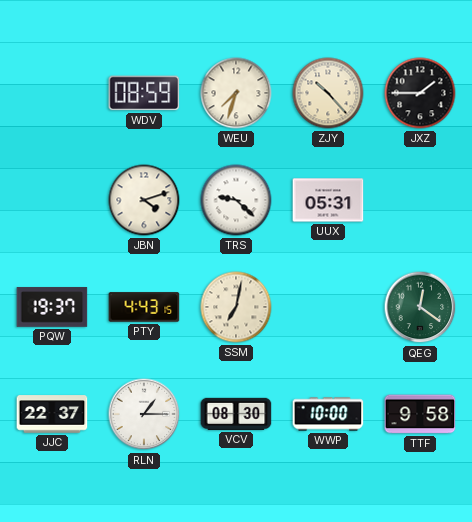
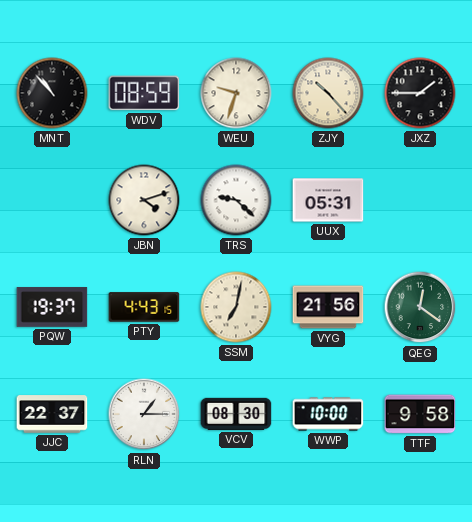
MNT: none -> 10:53
WEU: 7:33 -> 9:33
VYG: none -> 21:56
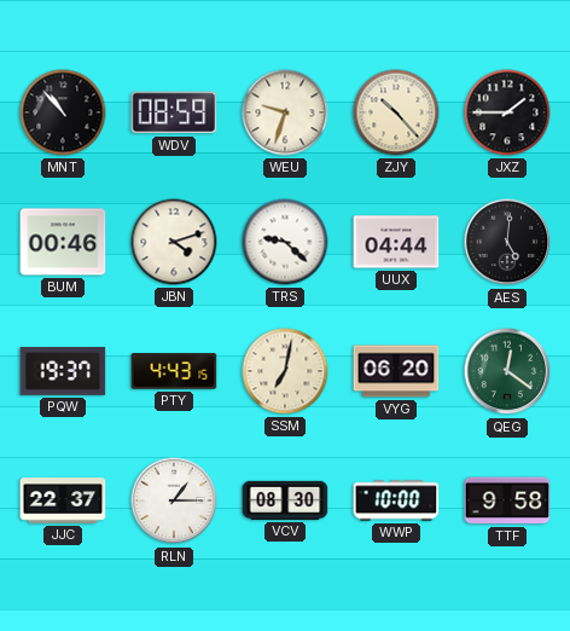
BUM: none -> 00:46
UUX: 05:31 -> 04:44
AES: none -> 5:01
VYG: 21:56 -> 06:20
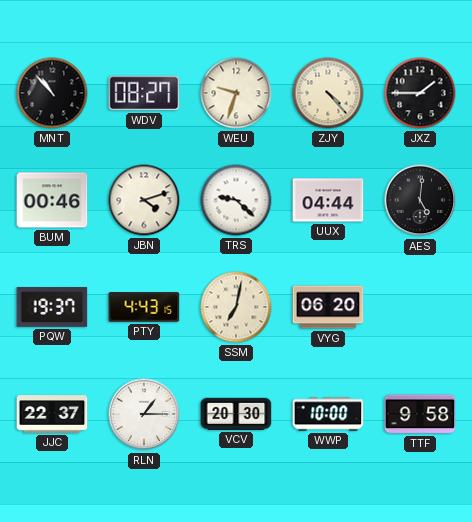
WDV: 08:59 -> 08:27
ZJY: 10:23 -> 4:23
QEG: 12:21 -> none
VCV: 08:30 -> 20:30
